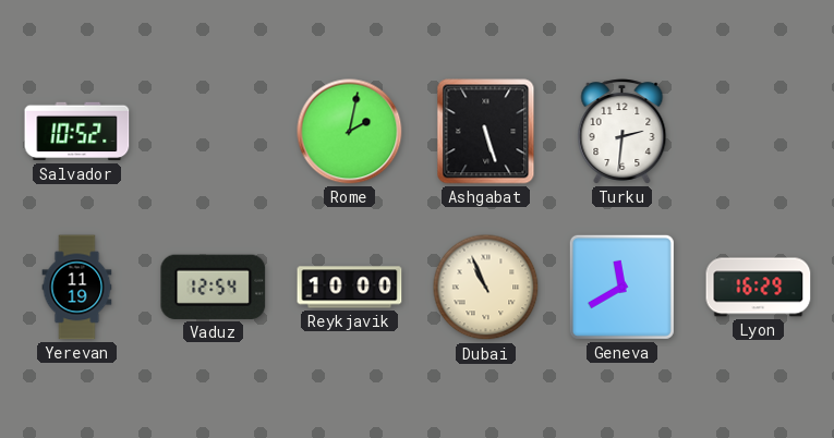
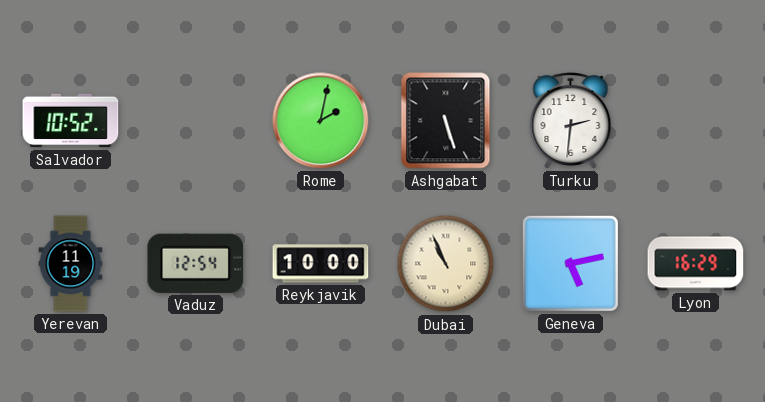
Geneva: 11:40 -> 5:13
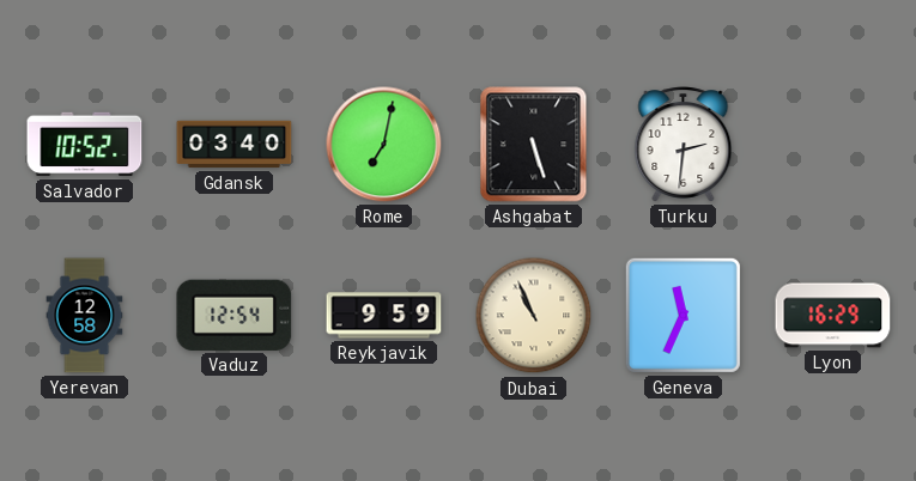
Gdansk: none -> 03:40
Rome: 2:02 -> 7:02
Yerevan: 11:19 -> 12:58
Reykjavik: 10:00 -> 9:59
Geneva: 5:13 -> 11:34
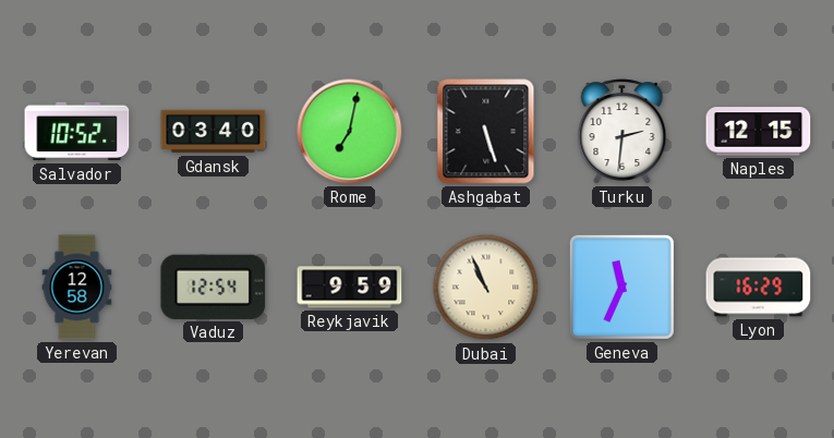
Naples: none -> 12:15
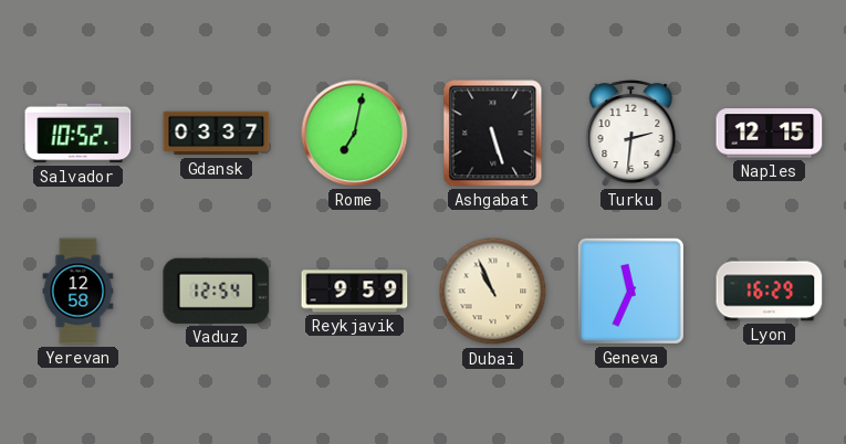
Gdansk: 03:40 -> 03:37
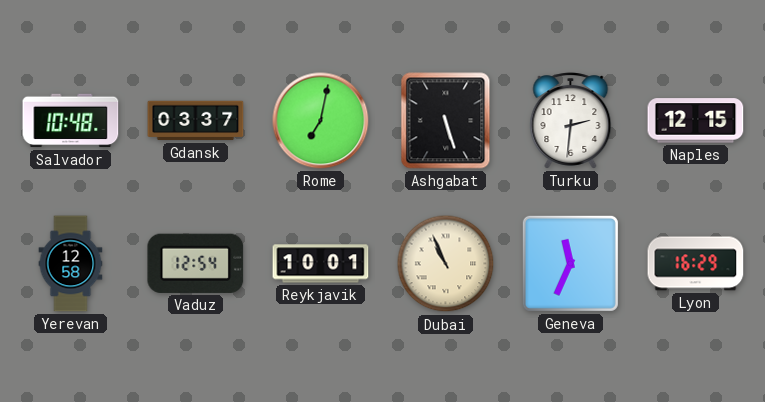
Salvador: 10:52 -> 10:48
Reykjavik: 9:59 -> 10:01
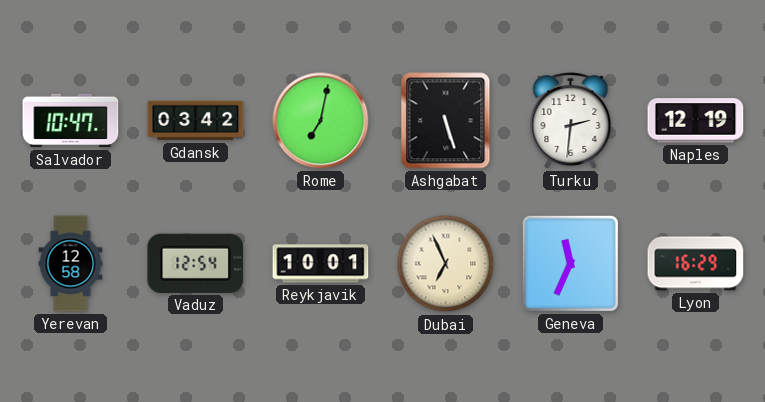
Salvador: 10:48 -> 10:47
Gdansk: 03:37 -> 03:42
Naples: 12:15 -> 12:19
Dubai: 10:56 -> 6:56
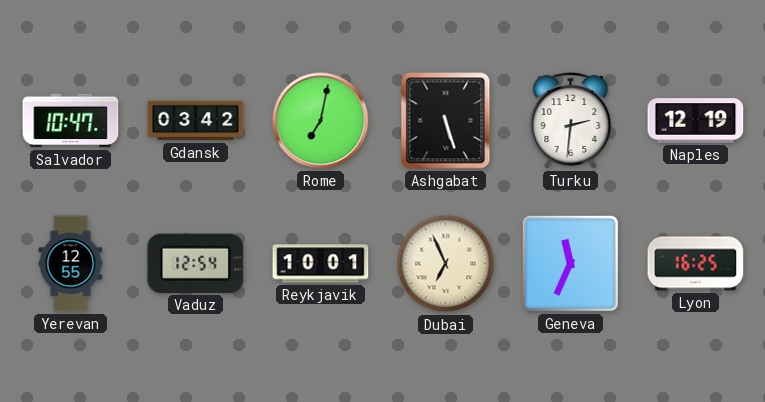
Yerevan: 12:58 -> 12:55
Lyon: 16:29 -> 16:25
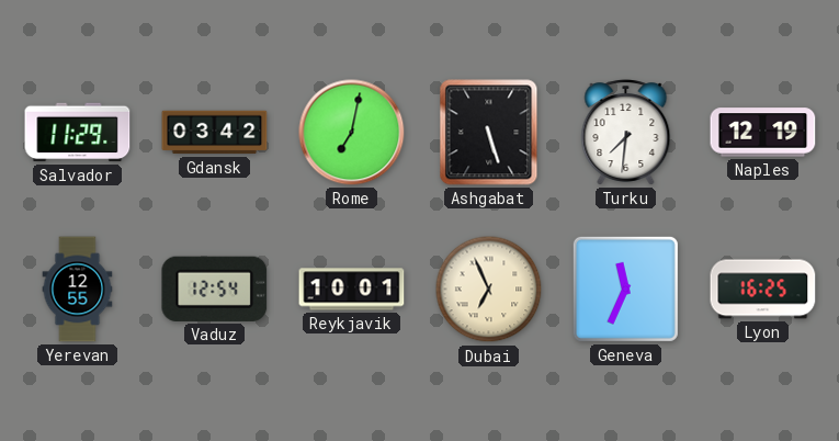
Salvador: 10:47 -> 11:29
Turku: 2:31 -> 7:31
